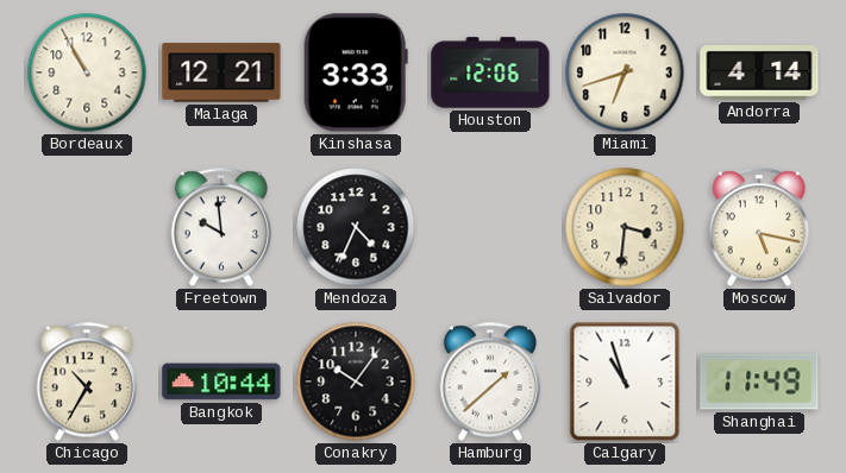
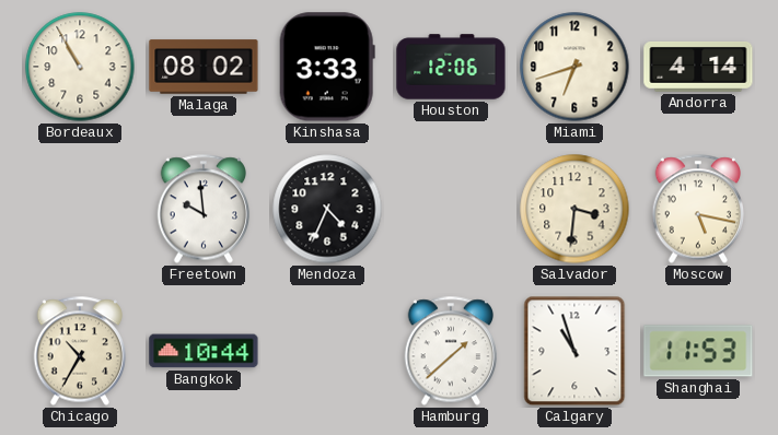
Malaga: 12:21 -> 08:02
Conakry: 10:06 -> none
Shanghai: 11:49 -> 11:53
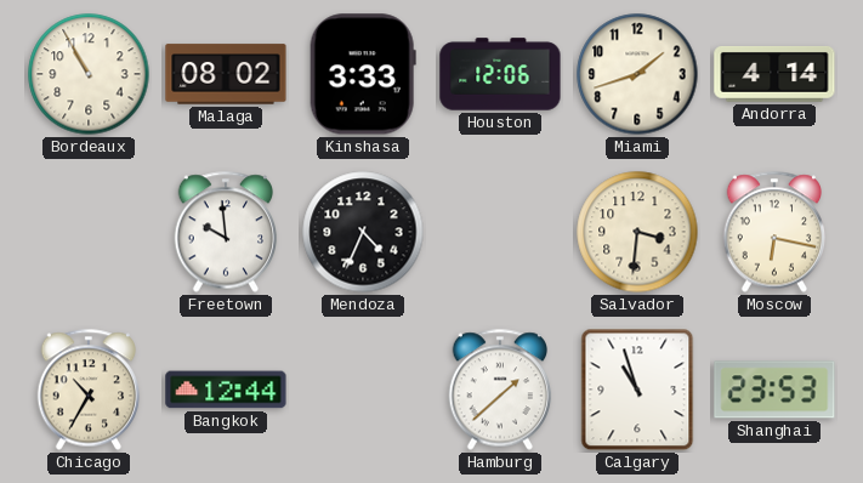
Miami: 6:42 -> 1:42
Moscow: 5:17 -> 6:17
Bangkok: 10:44 -> 12:44
Shanghai: 11:53 -> 23:53
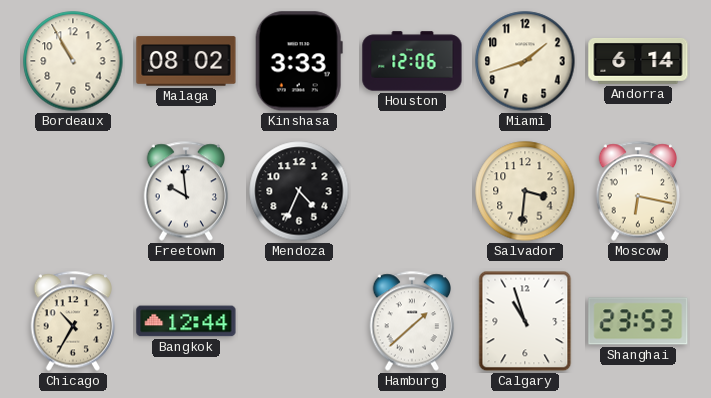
Andorra: 4:14 -> 6:14
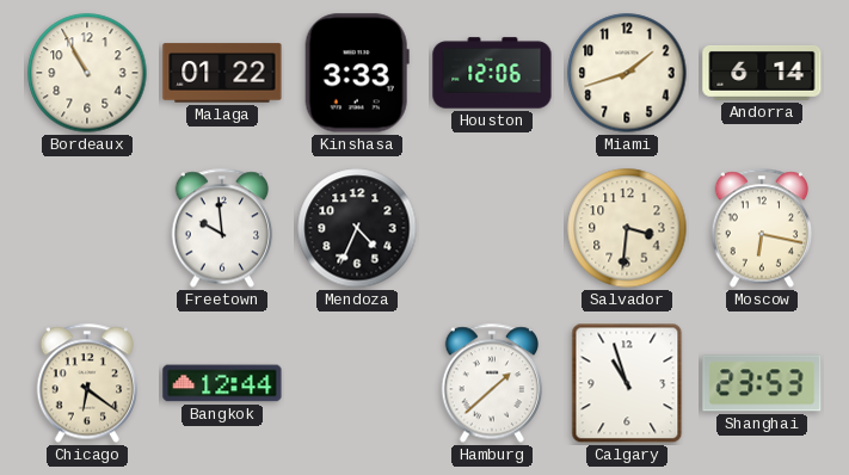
Malaga: 08:02 -> 01:22
Chicago: 10:35 -> 6:21
